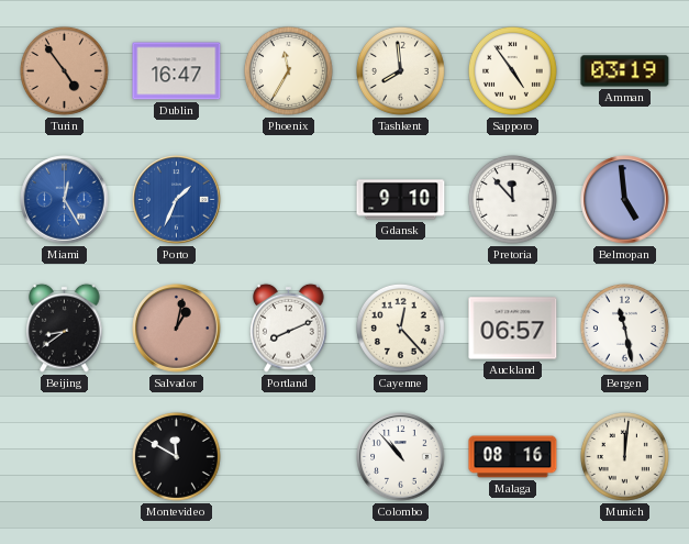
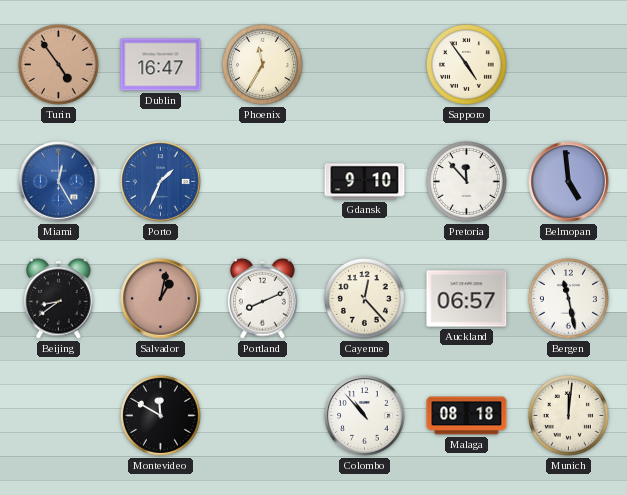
Tashkent: 7:59 -> none
Amman: 03:19 -> none
Malaga: 08:16 -> 08:18
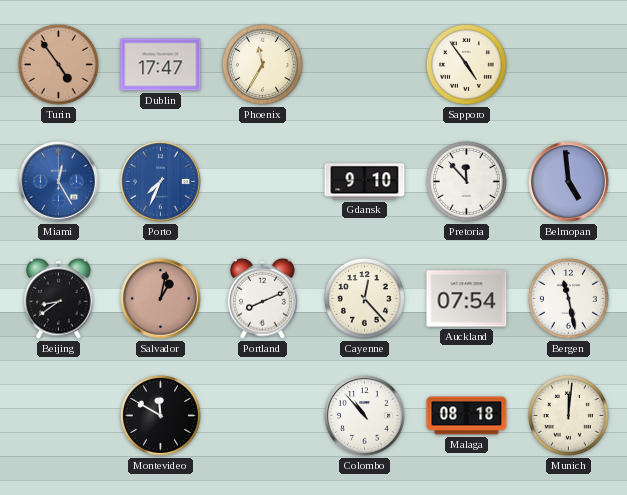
Dublin: 16:47 -> 17:47
Porto: 1:34 -> 7:34
Auckland: 06:57 -> 07:54
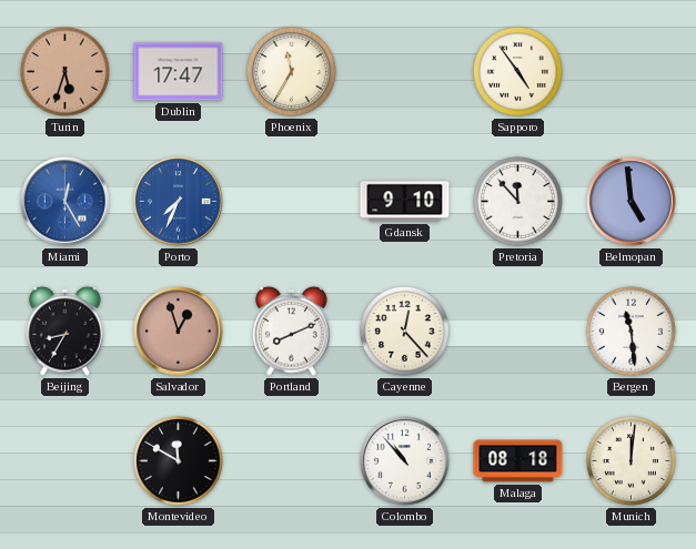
Turin: 4:54 -> 5:33
Beijing: 8:39 -> 8:35
Salvador: 1:02 -> 12:57
Auckland: 07:54 -> none
Bergen: 11:28 -> 11:29
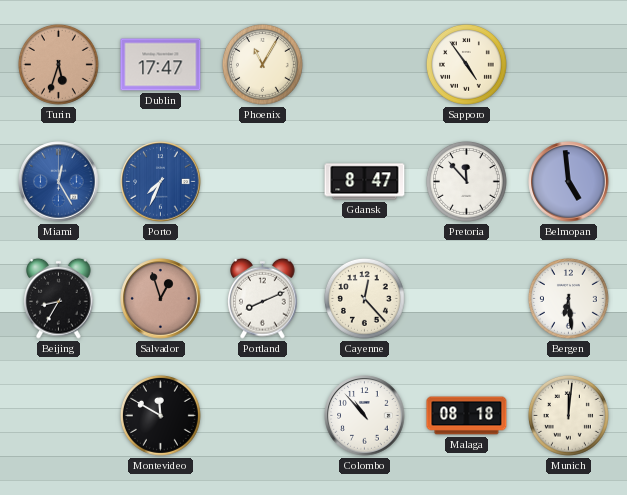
Phoenix: 11:35 -> 11:05
Gdansk: 9:10 -> 8:47
Bergen: 11:29 -> 6:29
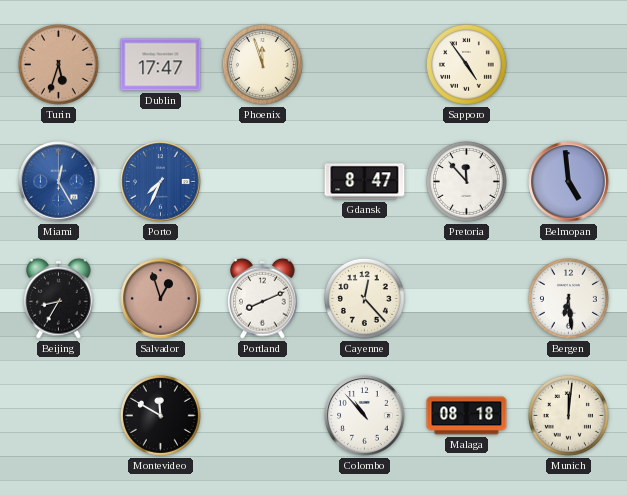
Phoenix: 11:05 -> 11:57
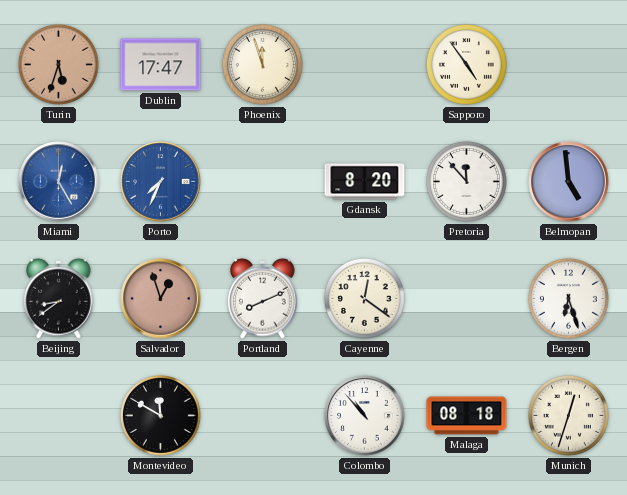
Gdansk: 8:47 -> 8:20
Beijing: 8:35 -> 8:39
Cayenne: 12:23 -> 12:21
Bergen: 6:29 -> 6:27
Munich: 12:01 -> 12:33
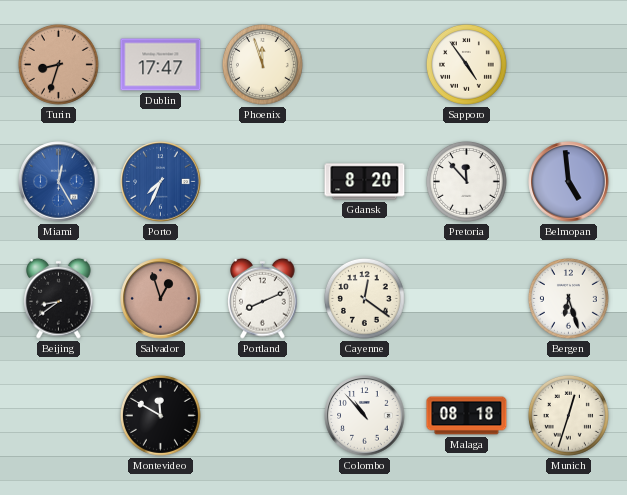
Turin: 5:33 -> 8:33
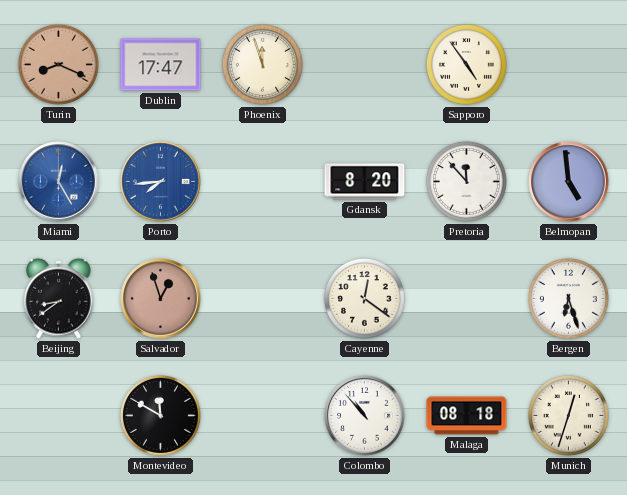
Turin: 8:33 -> 8:19
Porto: 7:34 -> 7:44
Portland: 8:11 -> none
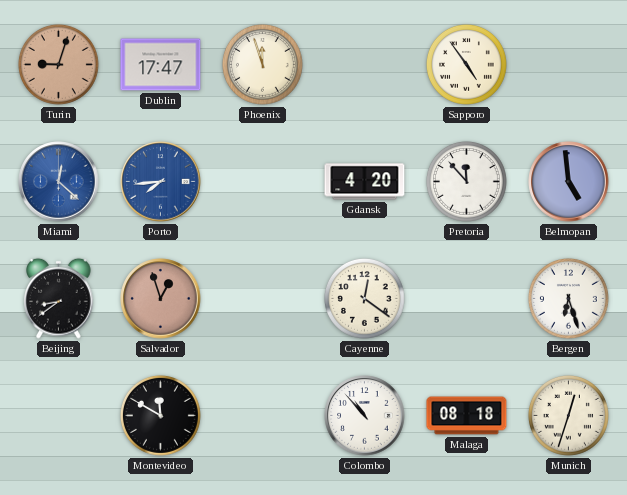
Turin: 8:19 -> 9:03
Miami: 12:25 -> 12:22
Gdansk: 8:20 -> 4:20
